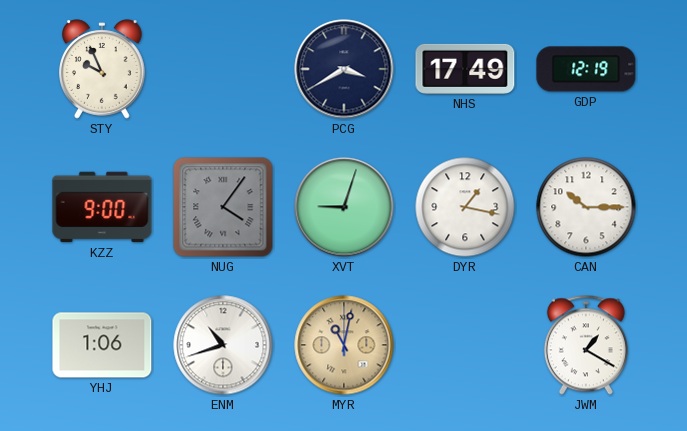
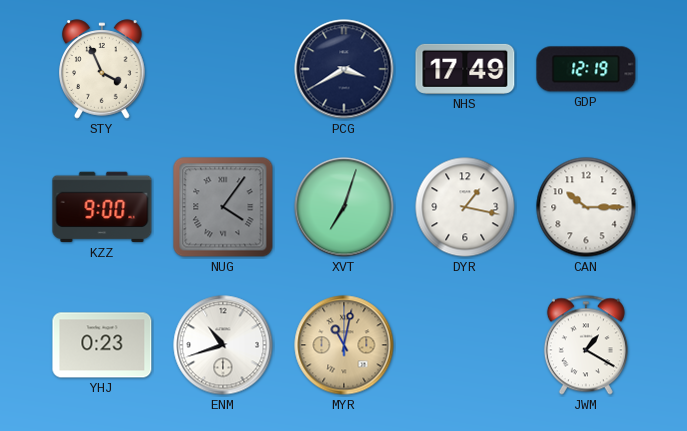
STY: 9:56 -> 3:56
XVT: 9:03 -> 7:03
YHJ: 1:06 -> 0:23
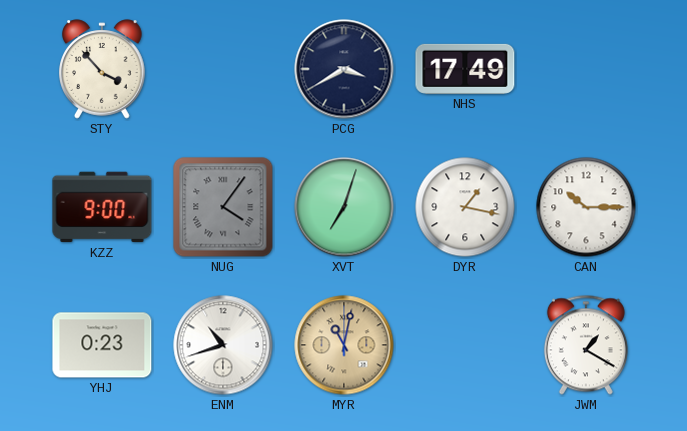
STY: 3:56 -> 3:53
GDP: 12:19 -> none
